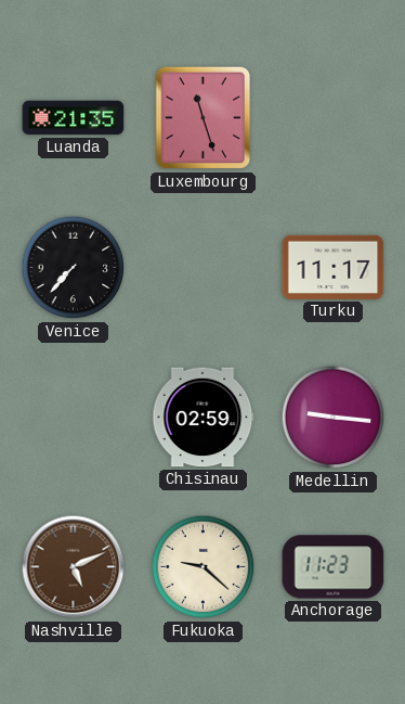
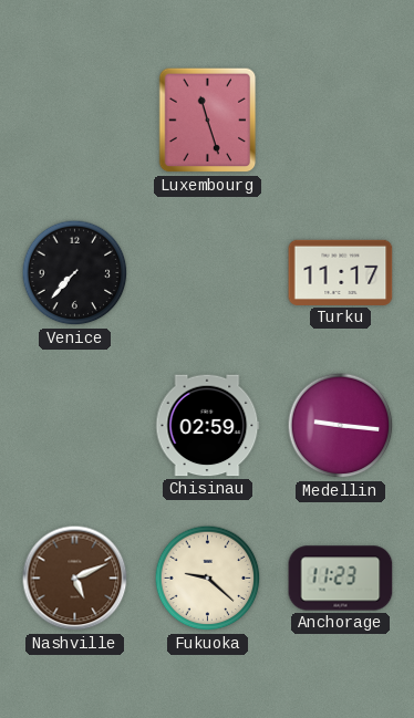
Luanda: 21:35 -> none
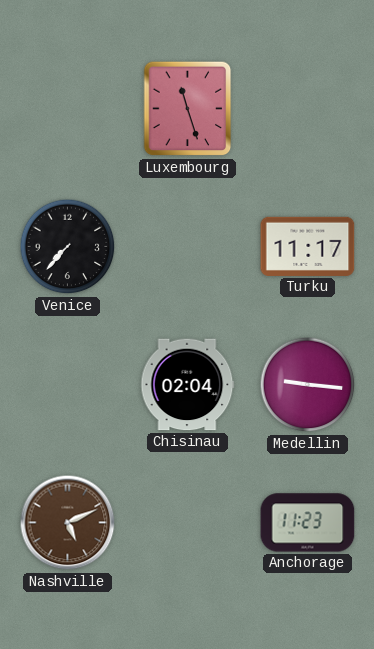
Chisinau: 02:59 -> 02:04
Fukuoka: 9:22 -> none
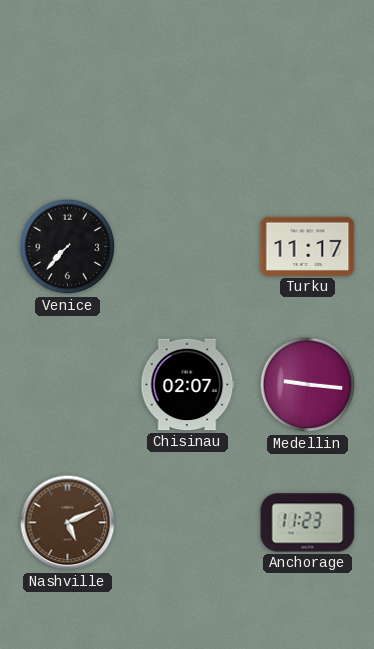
Luxembourg: 11:27 -> none
Chisinau: 02:04 -> 02:07
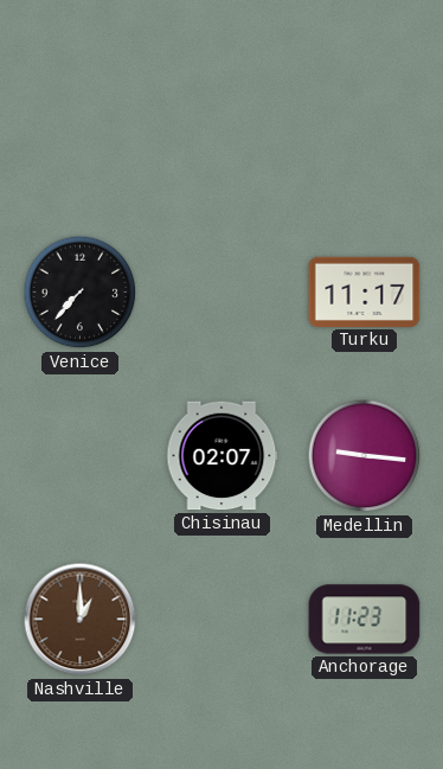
Nashville: 5:11 -> 1:00
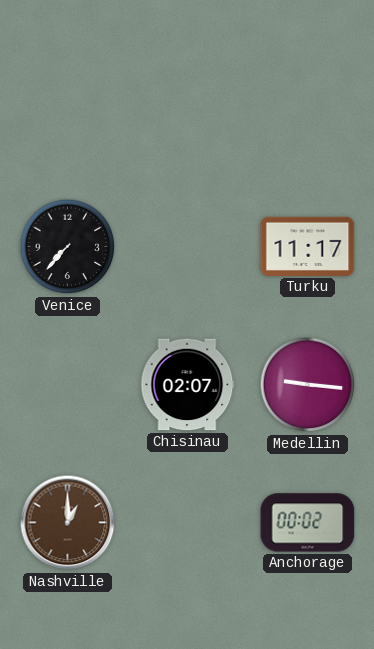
Anchorage: 11:23 -> 00:02
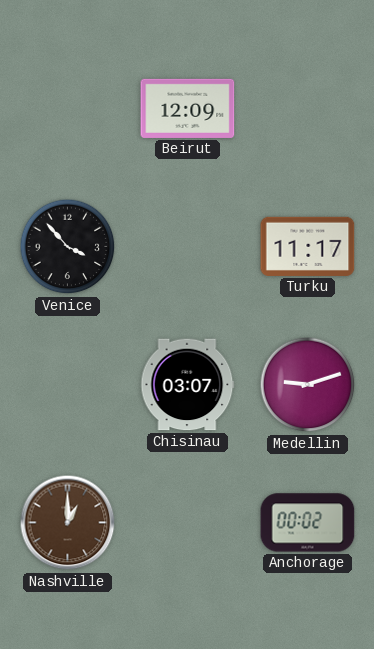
Beirut: none -> 12:09
Venice: 7:37 -> 3:53
Chisinau: 02:07 -> 03:07
Medellin: 9:16 -> 9:12
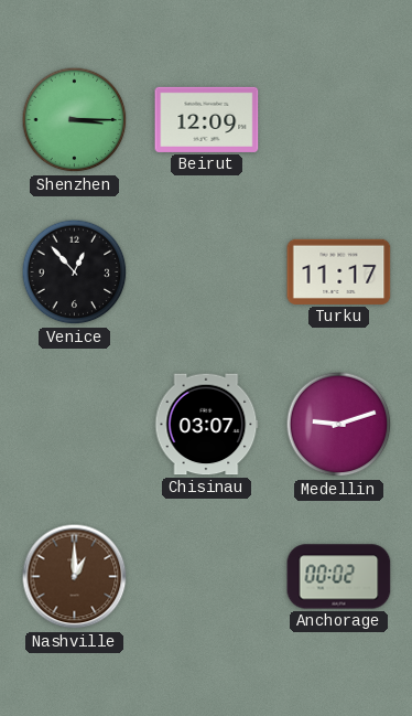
Shenzhen: none -> 3:15
Venice: 3:53 -> 12:53
